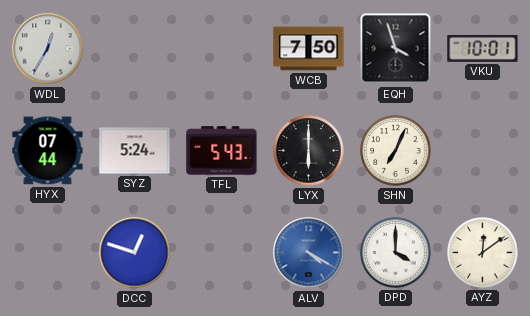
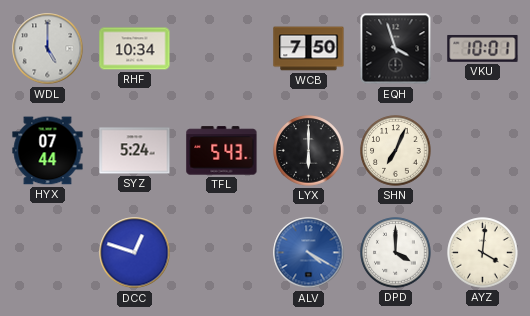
WDL: 12:35 -> 5:00
RHF: none -> 10:34
AYZ: 12:09 -> 4:01
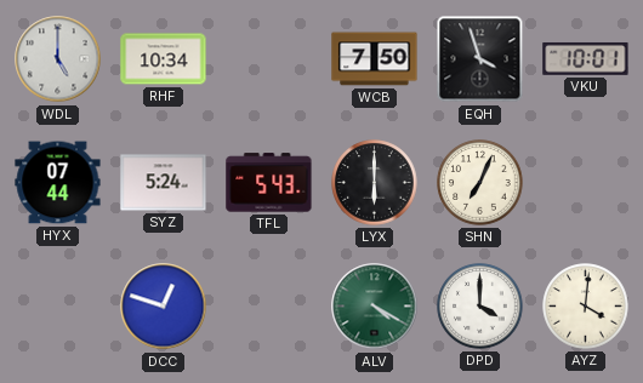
ALV dial: blue -> green
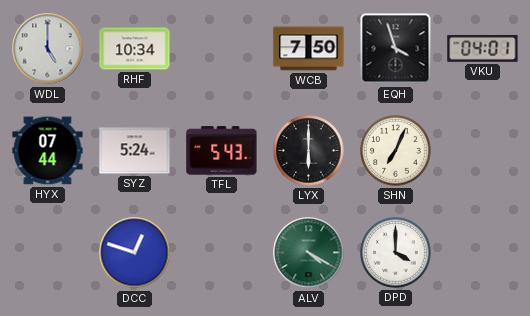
VKU: 10:01 -> 04:01
AYZ: 4:01 -> none
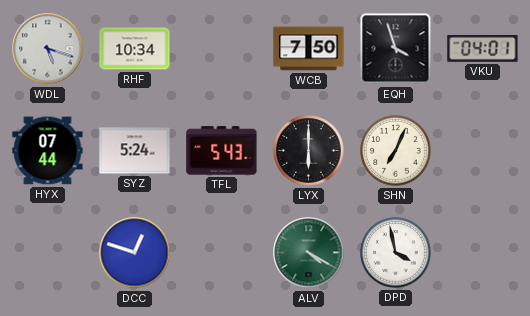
WDL: 5:00 -> 5:18
DPD: 4:00 -> 3:58
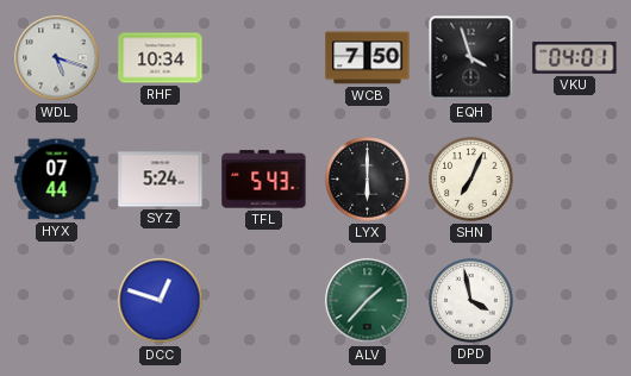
ALV: 4:20 -> 1:37
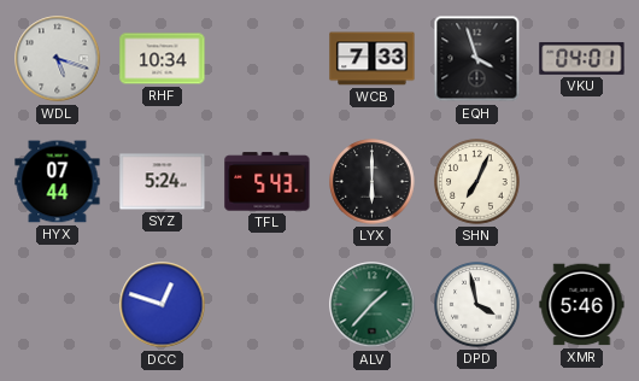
WCB: 7:50 -> 7:33
XMR: none -> 5:46
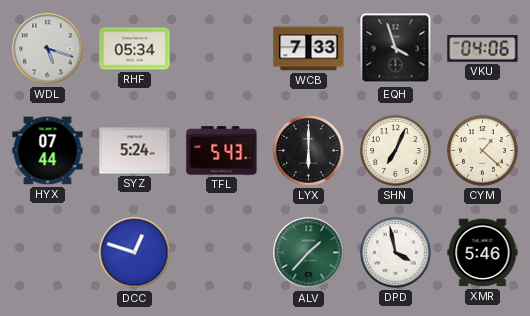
RHF: 10:34 -> 05:34
VKU: 04:01 -> 04:06
CYM: none -> 1:22
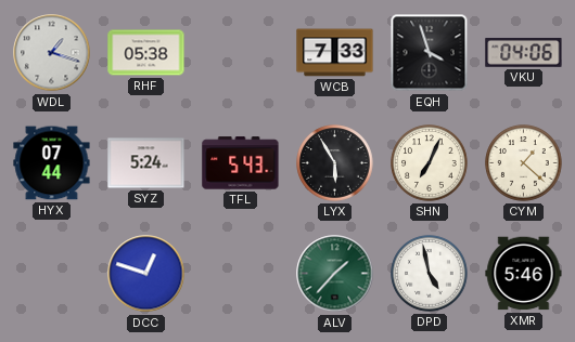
WDL: 5:18 -> 1:18
RHF: 05:34 -> 05:38
LYX: 6:00 -> 5:55
DPD: 3:58 -> 4:58
